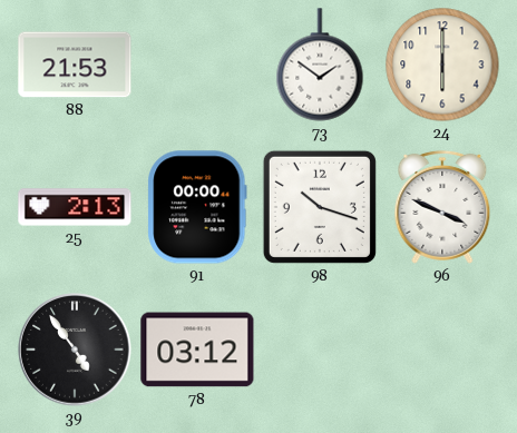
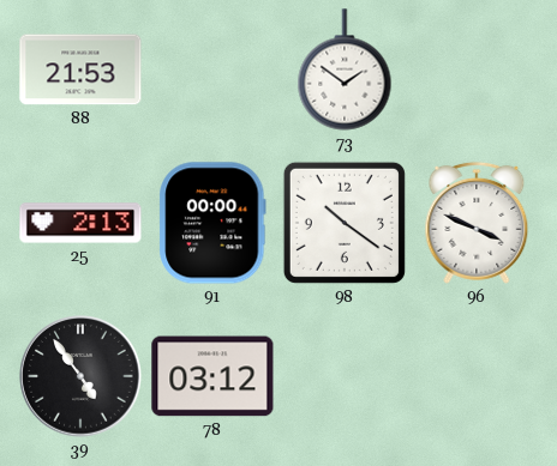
24: 6:00 -> none
98: 10:18 -> 10:21
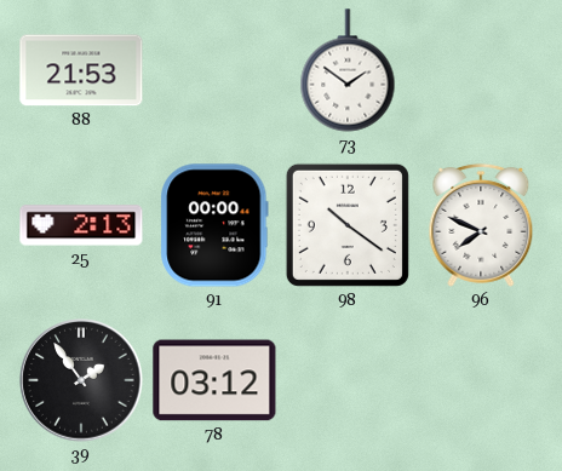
96: 3:49 -> 7:49
39: 4:54 -> 1:54
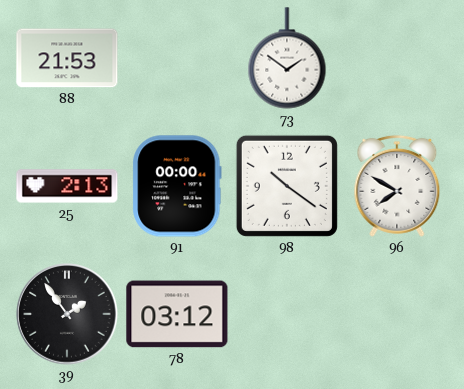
96: 7:49 -> 7:50
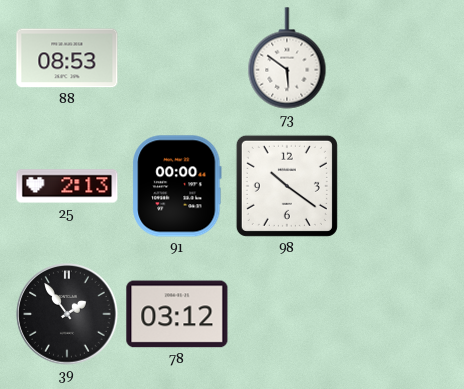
88: 21:53 -> 08:53
73: 1:51 -> 5:51
96: 7:50 -> none
